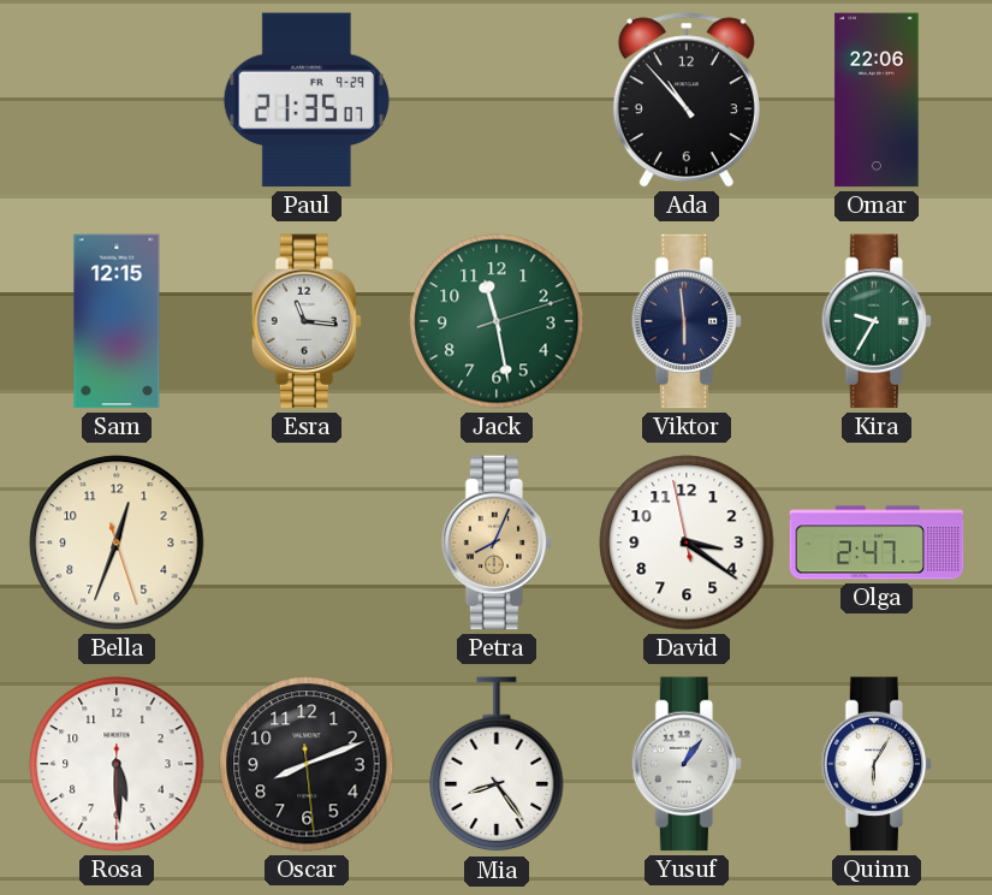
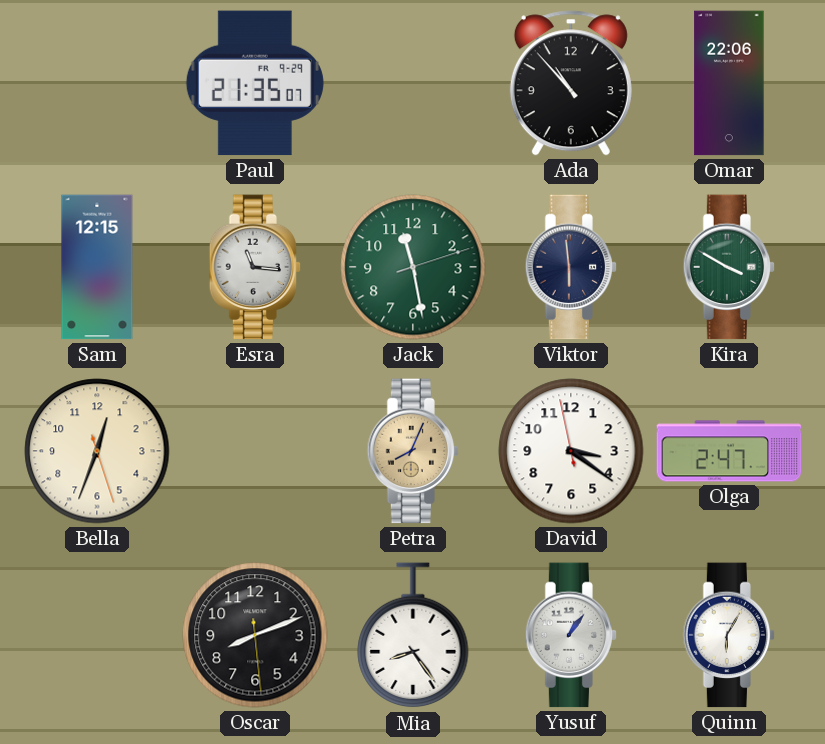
Kira: 9:35 -> 3:50
Rosa: 5:29 -> none
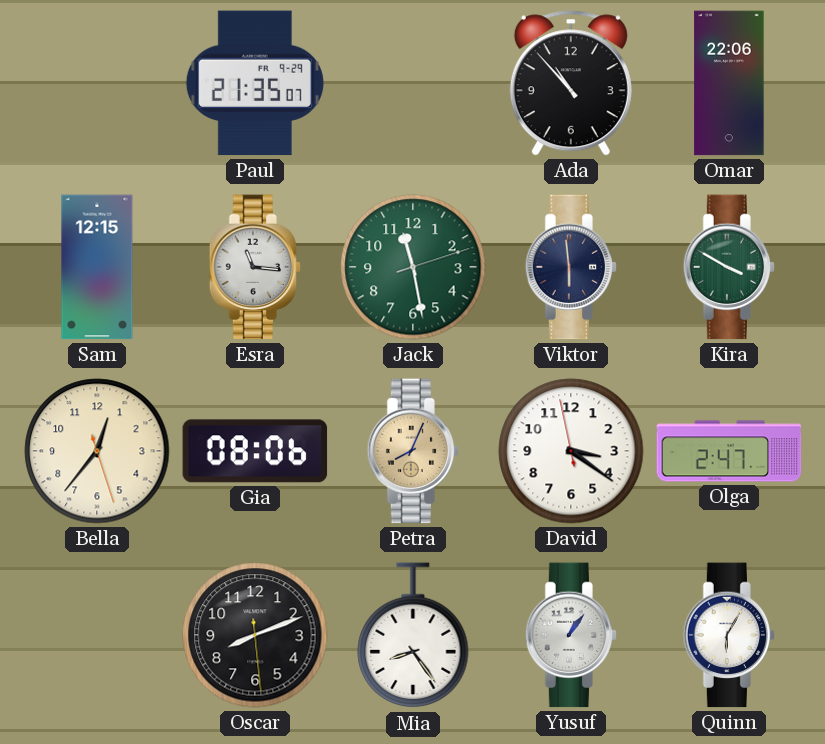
Bella: 12:33 -> 12:36
Gia: none -> 08:06
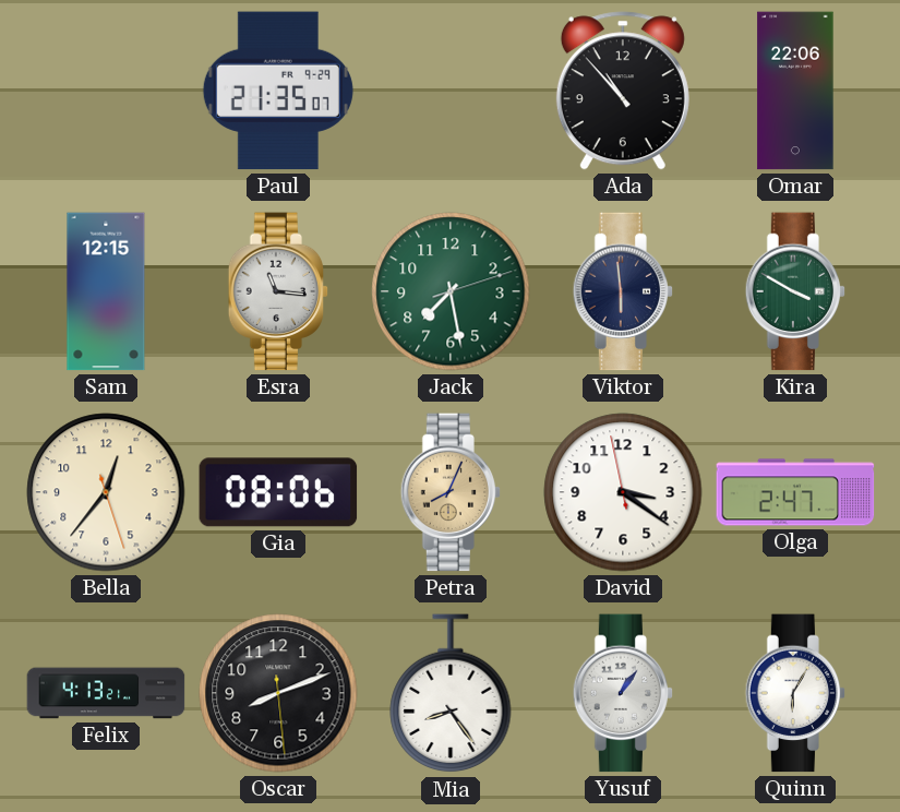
Jack: 11:28 -> 7:28
Felix: none -> 4:13
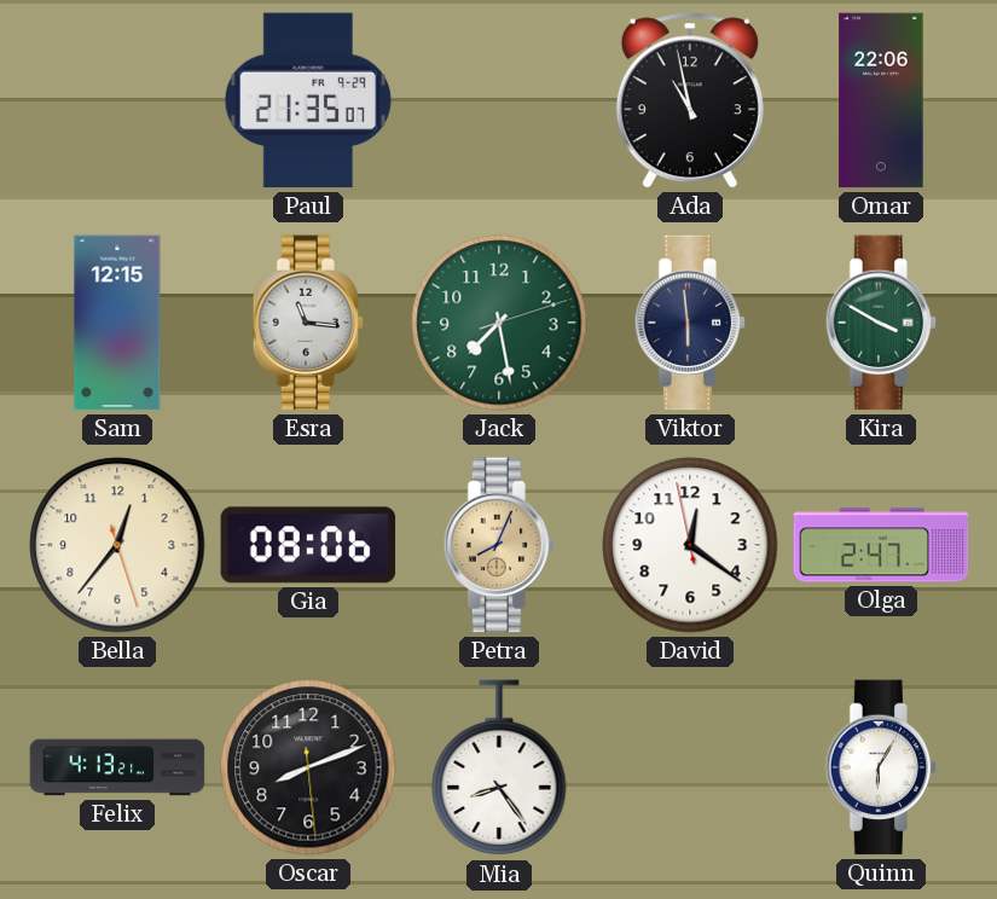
Ada: 10:53 -> 10:58
David: 3:20 -> 12:20
Yusuf: 1:06 -> none
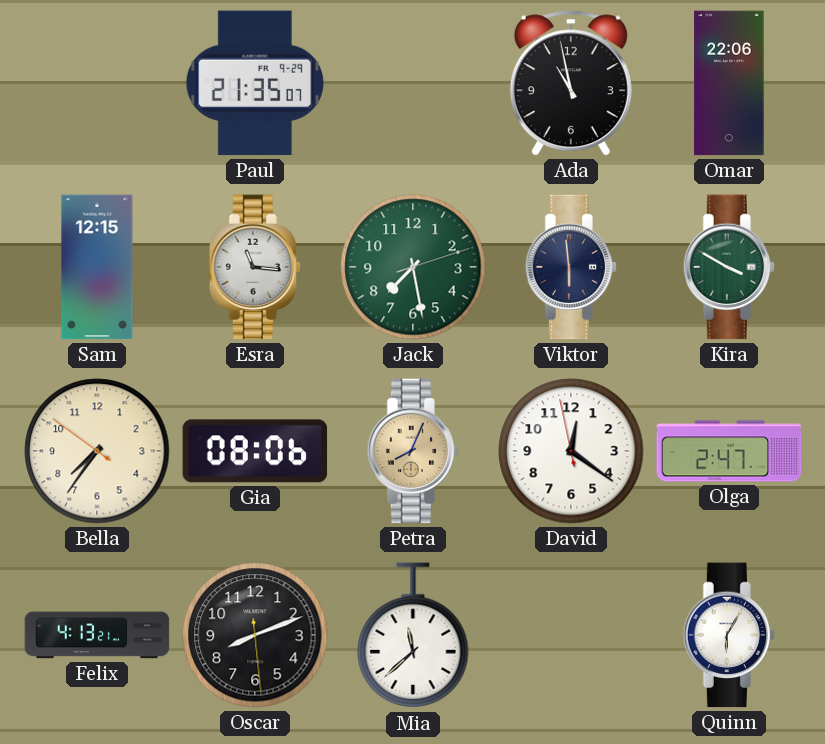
Bella: 12:36 -> 7:35
Mia: 8:24 -> 11:38
